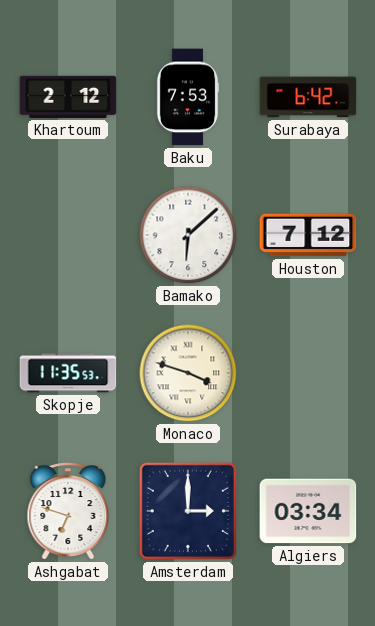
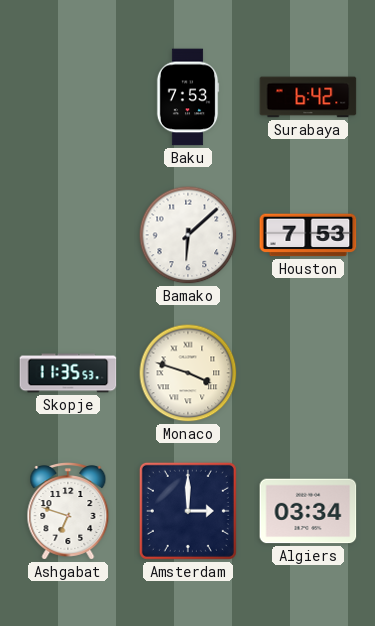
Khartoum: 2:12 -> none
Houston: 7:12 -> 7:53
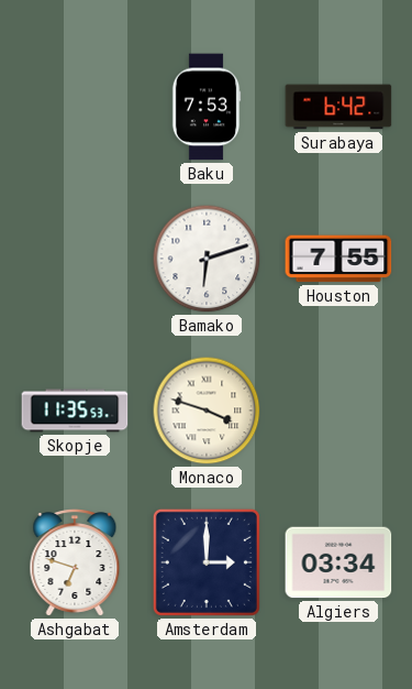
Bamako: 6:08 -> 6:12
Houston: 7:53 -> 7:55
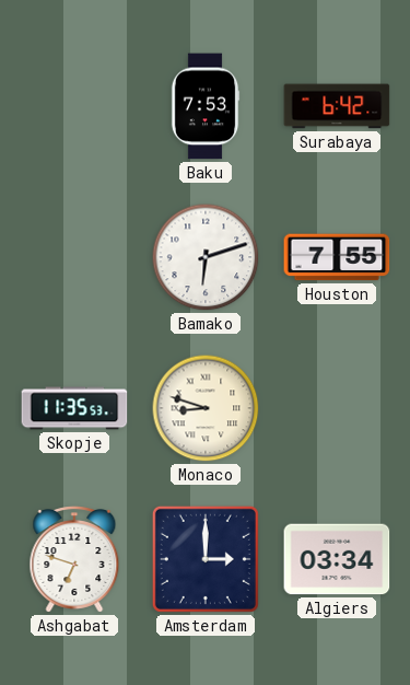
Monaco: 3:48 -> 8:48
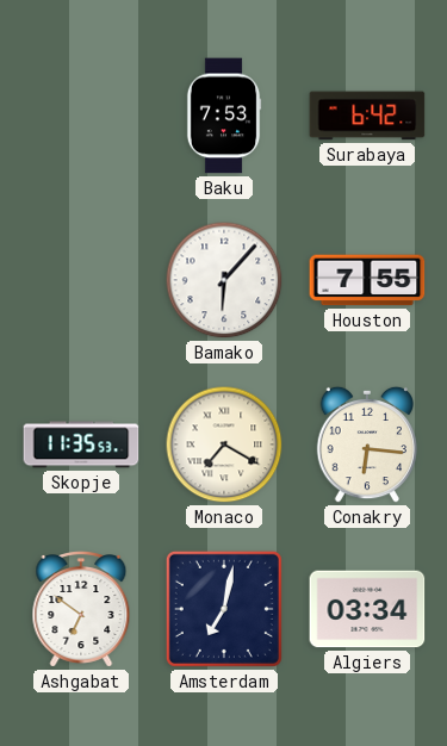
Bamako: 6:12 -> 6:07
Monaco: 8:48 -> 7:20
Conakry: none -> 6:16
Ashgabat: 6:48 -> 6:51
Amsterdam: 3:00 -> 7:02
